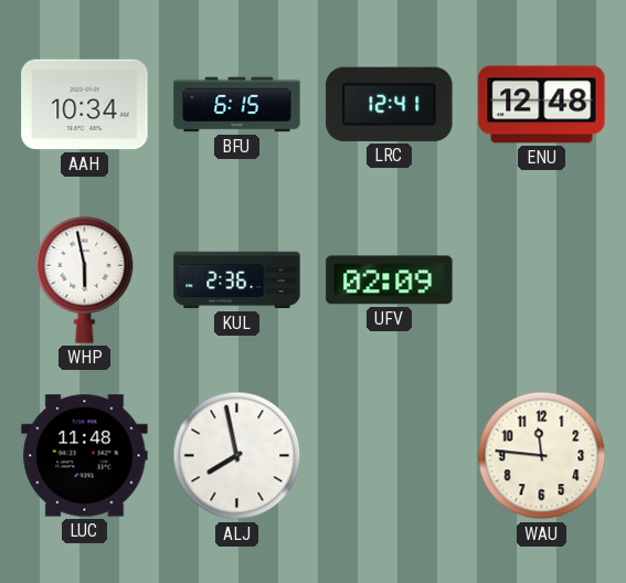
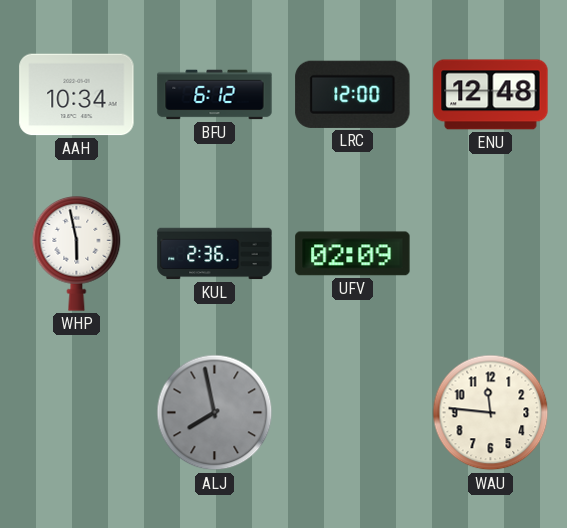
BFU: 6:15 -> 6:12
LRC: 12:41 -> 12:00
LUC: 11:48 -> none
ALJ dial: white -> grey
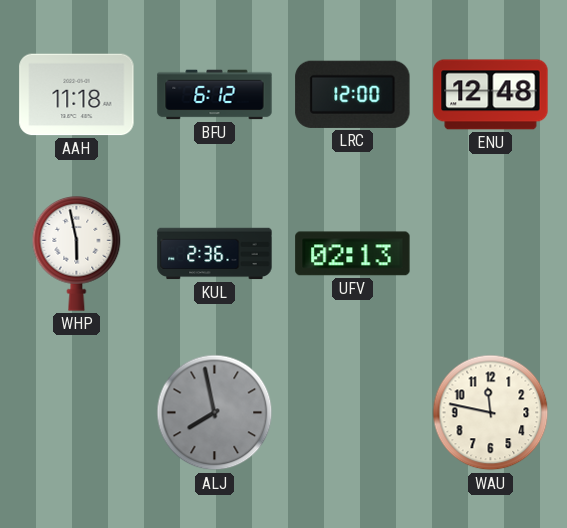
AAH: 10:34 -> 11:18
UFV: 02:09 -> 02:13
WAU: 11:46 -> 11:47
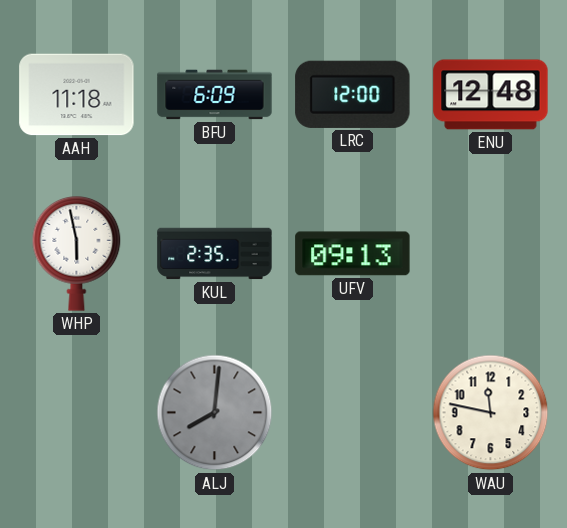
BFU: 6:12 -> 6:09
KUL: 2:36 -> 2:35
UFV: 02:13 -> 09:13
ALJ: 7:58 -> 8:01
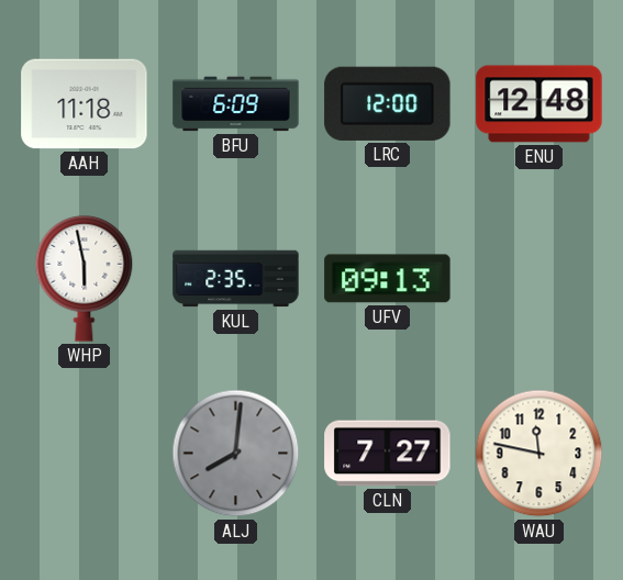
CLN: none -> 7:27
